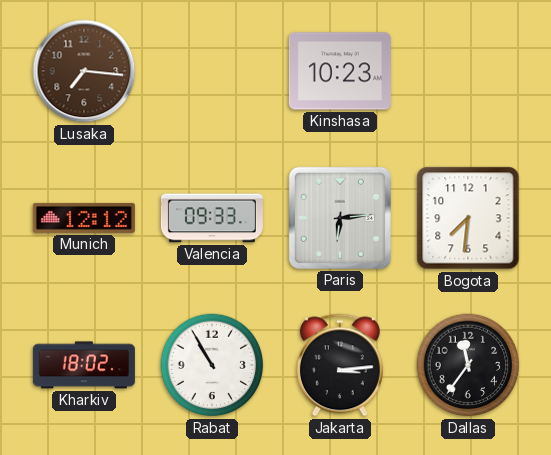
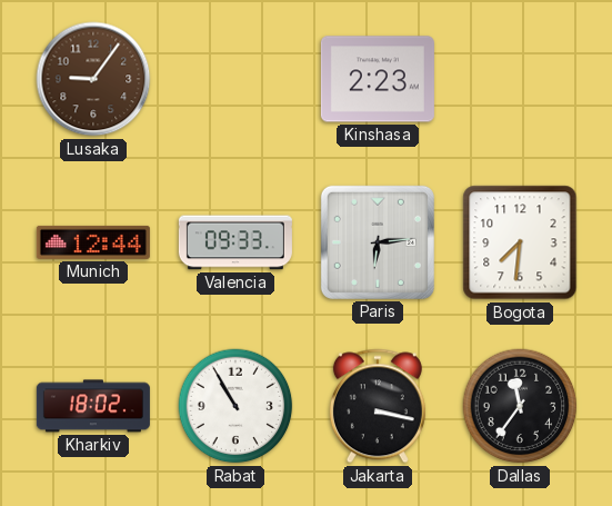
Lusaka: 7:16 -> 9:06
Kinshasa: 10:23 -> 2:23
Munich: 12:12 -> 12:44
Jakarta: 3:14 -> 3:17
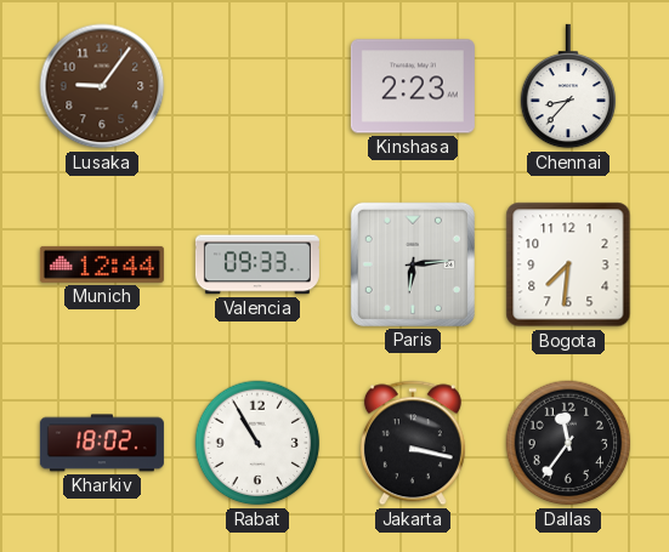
Chennai: none -> 8:37
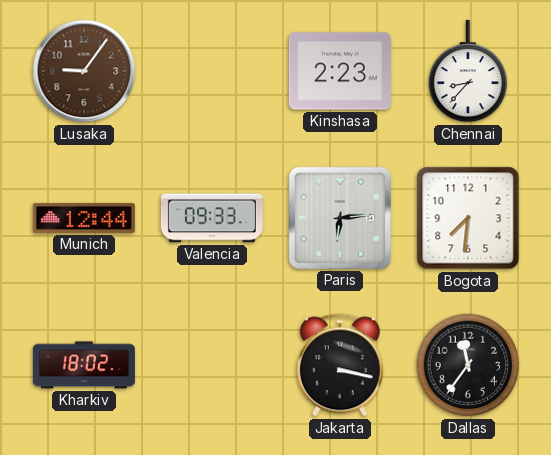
Rabat: 10:55 -> none
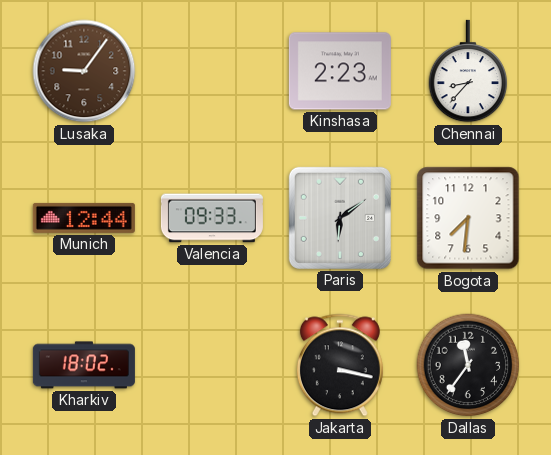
Paris: 6:14 -> 6:09
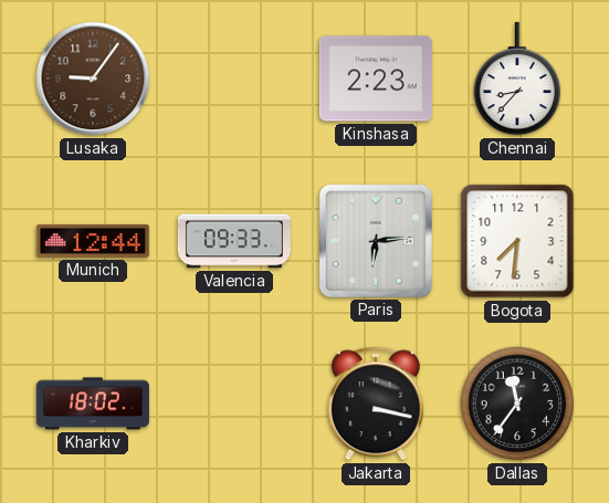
Paris: 6:09 -> 6:14
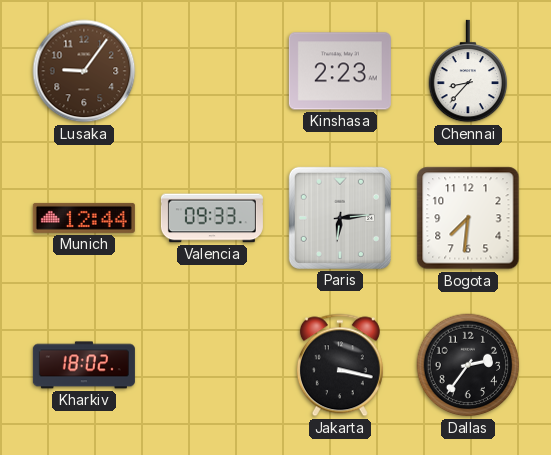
Dallas: 11:36 -> 2:36
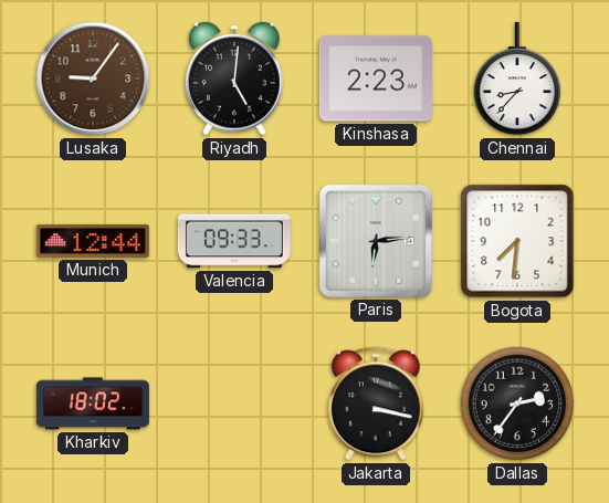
Riyadh: none -> 5:01
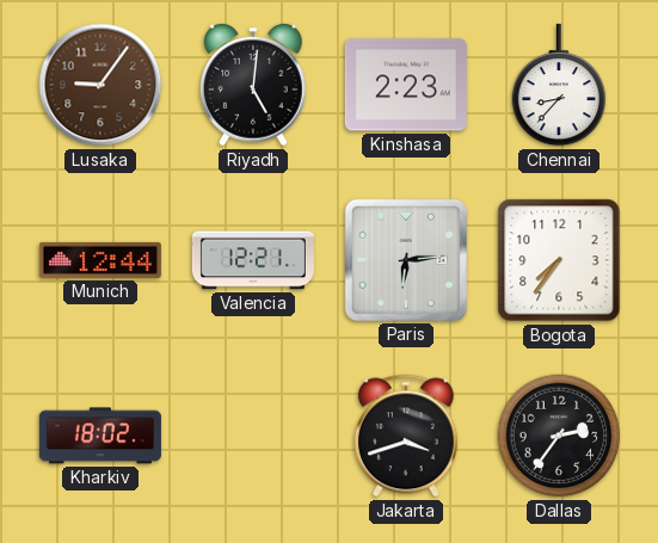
Valencia: 09:33 -> 12:21
Bogota: 7:31 -> 7:36
Jakarta: 3:17 -> 3:42
